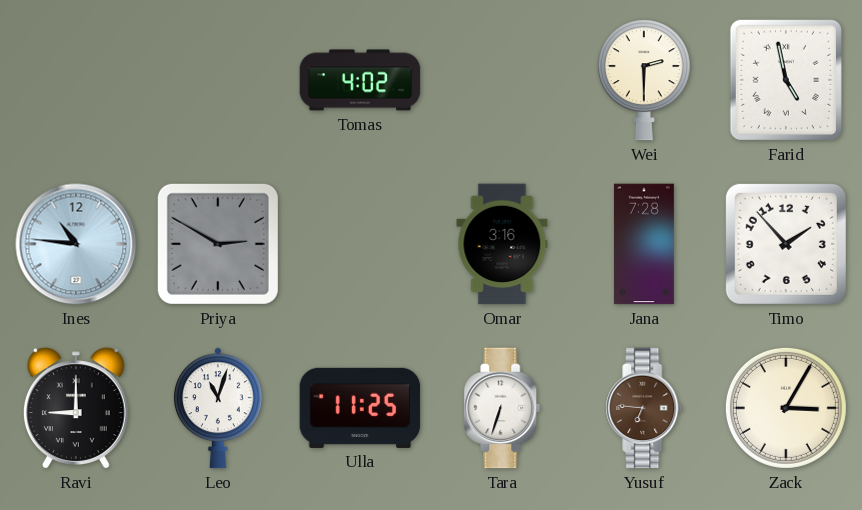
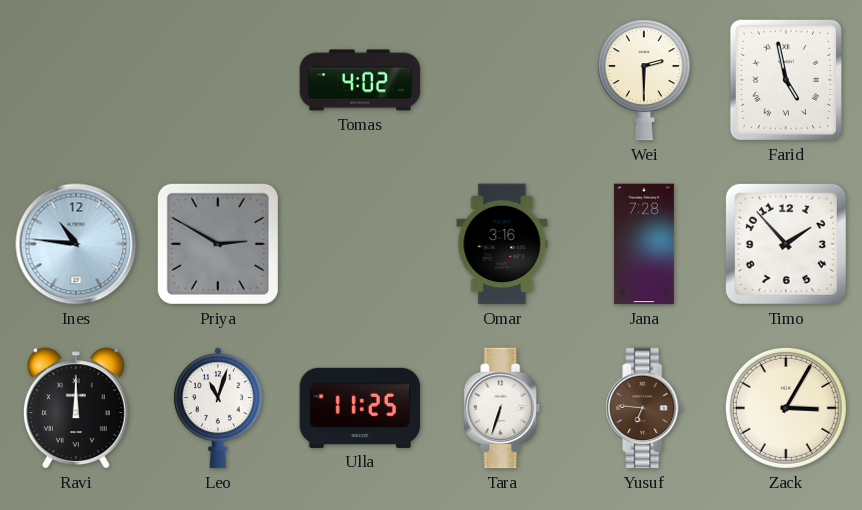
Ravi: 9:00 -> 12:00
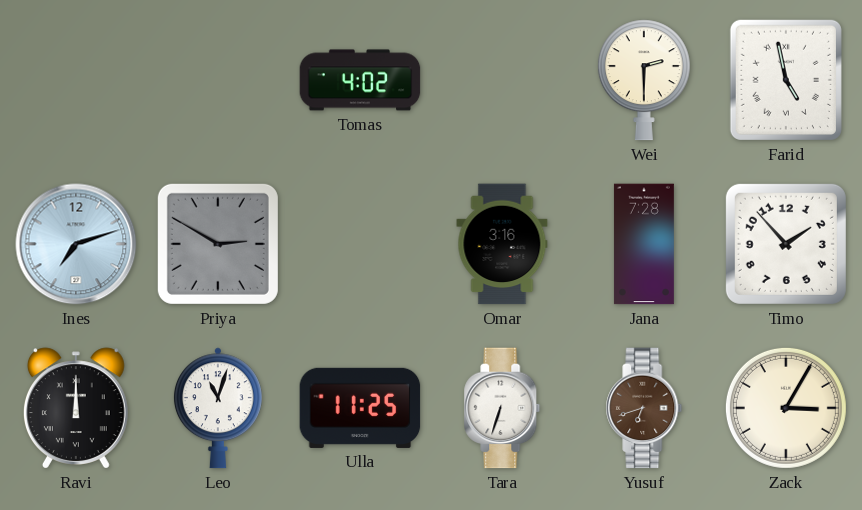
Ines: 10:46 -> 7:12
Yusuf: 6:46 -> 6:42
